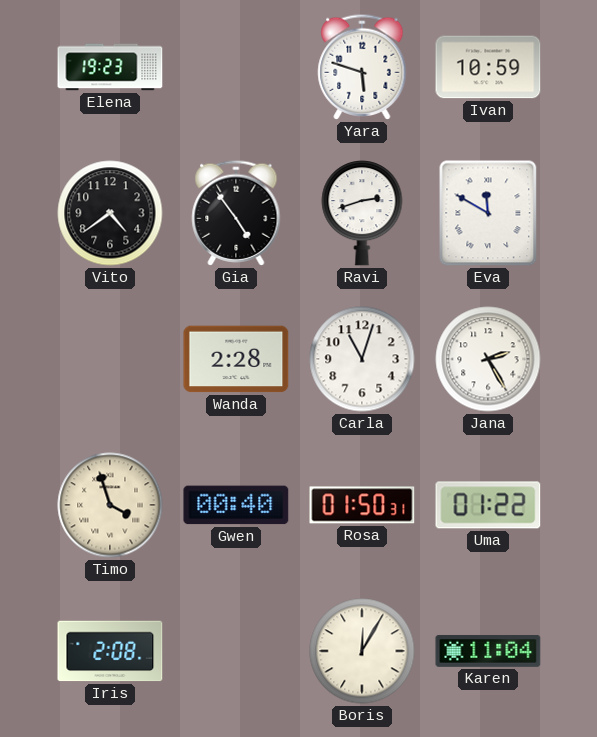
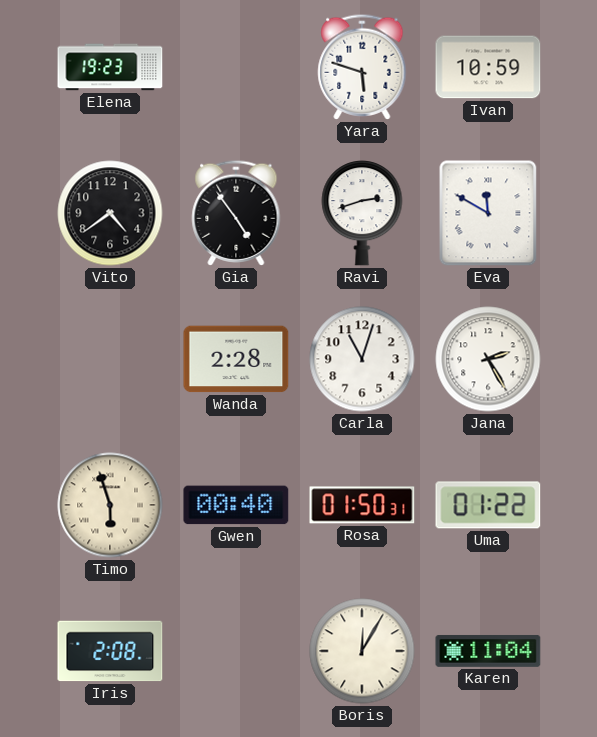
Timo: 3:57 -> 5:57
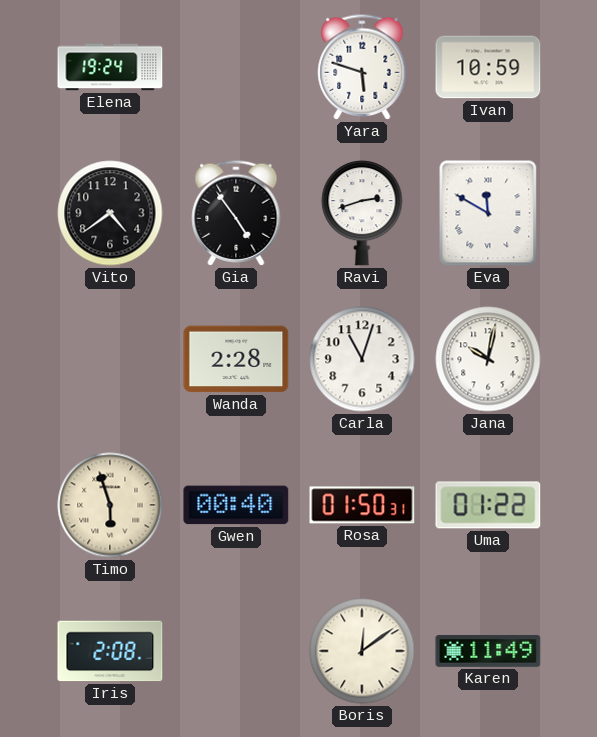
Elena: 19:23 -> 19:24
Jana: 2:25 -> 10:02
Boris: 12:05 -> 12:09
Karen: 11:04 -> 11:49
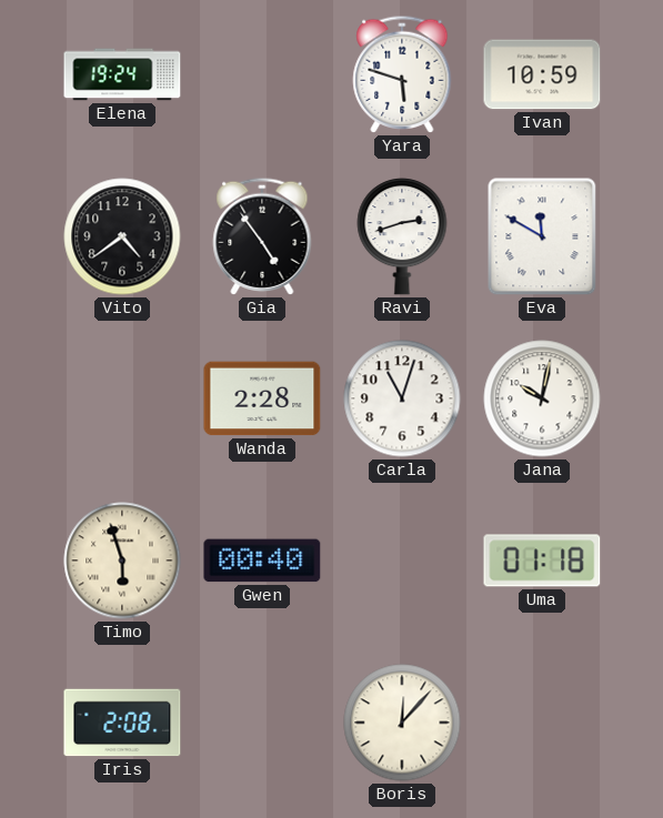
Rosa: 01:50 -> none
Uma: 01:22 -> 01:18
Boris: 12:09 -> 12:07
Karen: 11:49 -> none
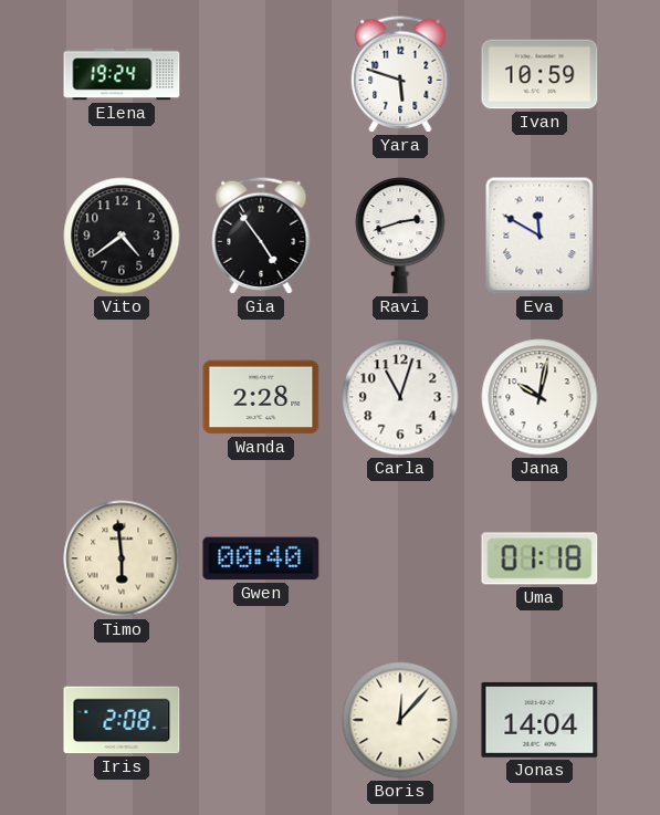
Timo: 5:57 -> 5:59
Jonas: none -> 14:04
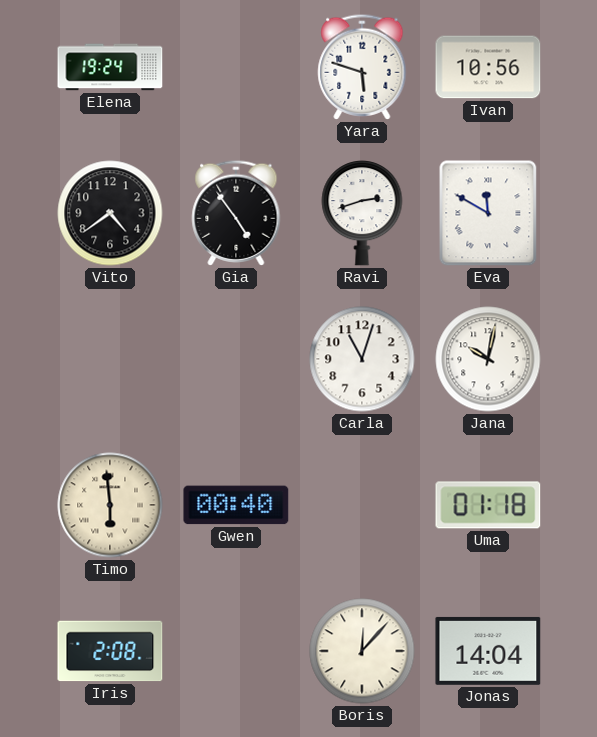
Ivan: 10:59 -> 10:56
Wanda: 2:28 -> none
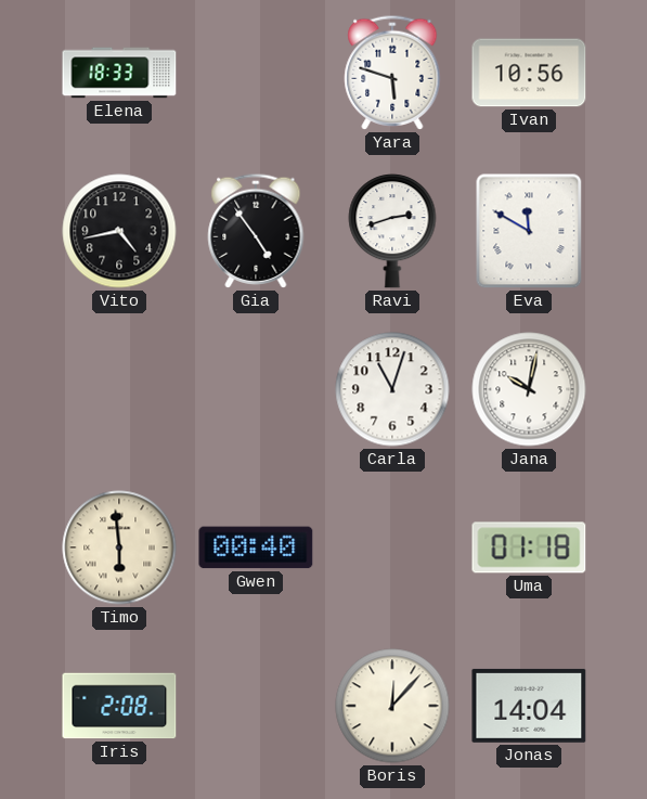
Elena: 19:24 -> 18:33
Vito: 4:39 -> 4:43
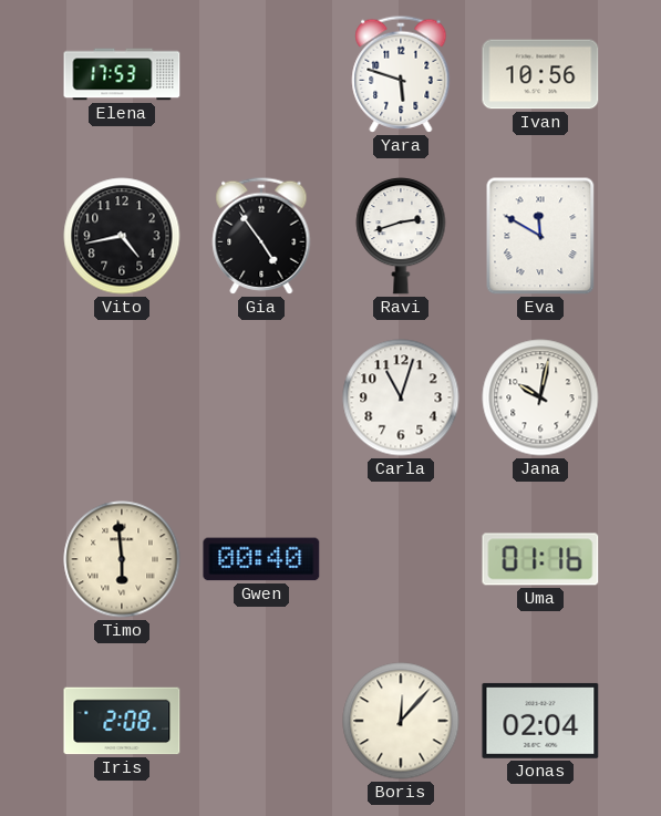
Elena: 18:33 -> 17:53
Uma: 01:18 -> 01:16
Jonas: 14:04 -> 02:04
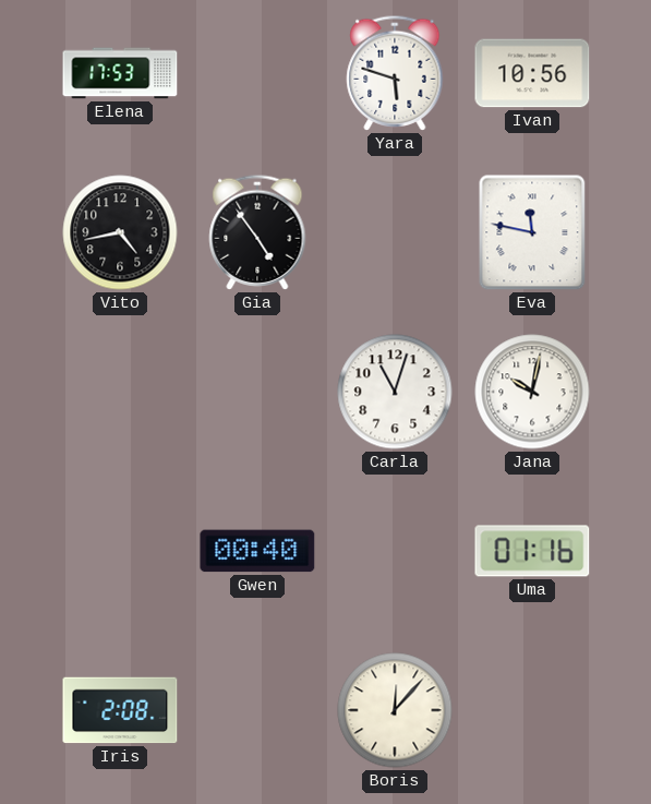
Ravi: 2:42 -> none
Eva: 11:50 -> 11:47
Timo: 5:59 -> none
Jonas: 02:04 -> none
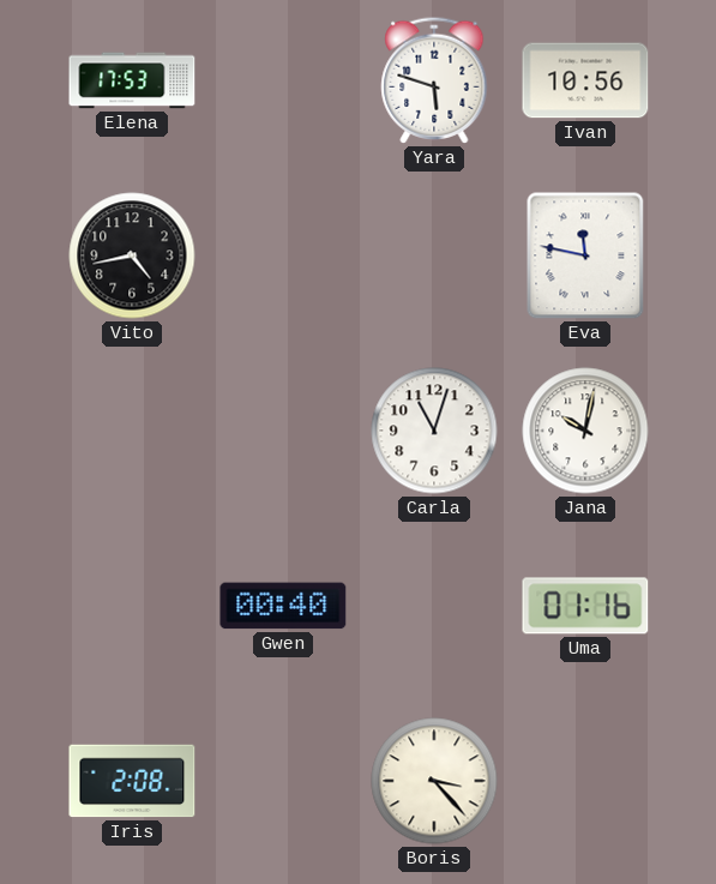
Gia: 4:54 -> none
Boris: 12:07 -> 3:23
